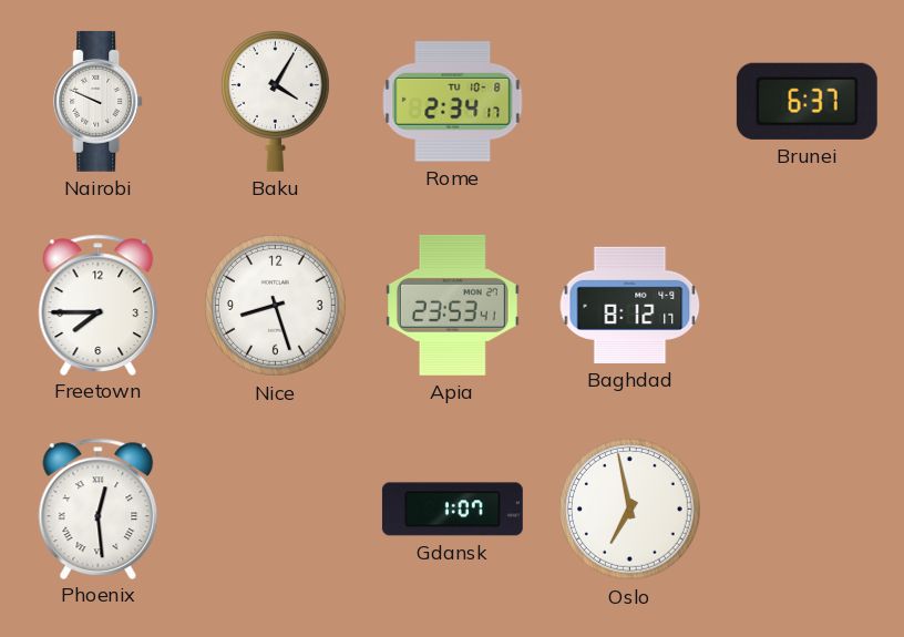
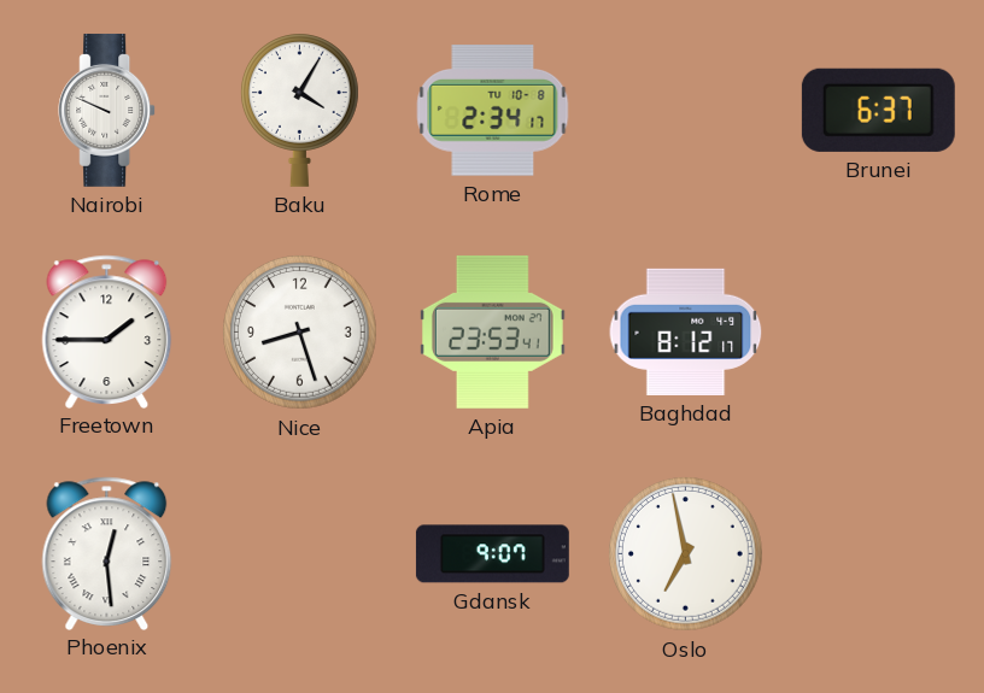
Freetown: 7:45 -> 1:45
Gdansk: 1:07 -> 9:07
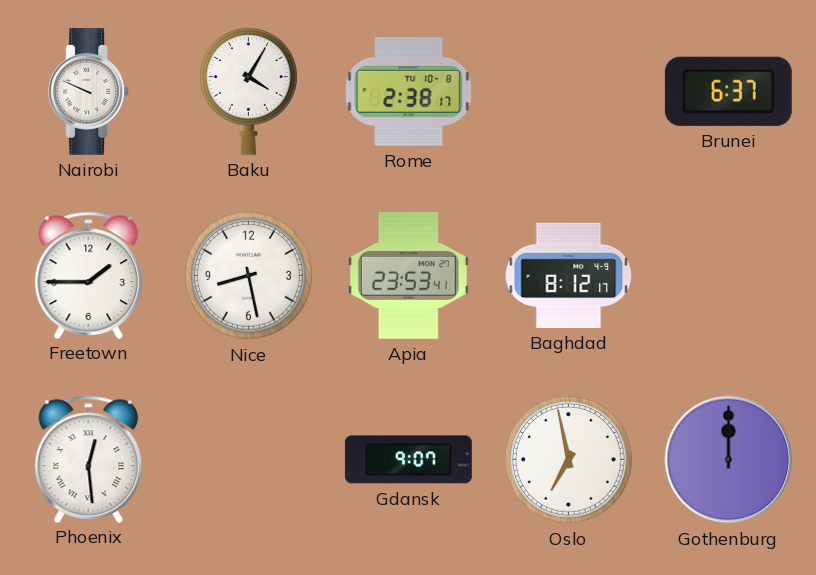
Rome: 2:34 -> 2:38
Nice: 8:27 -> 8:28
Gothenburg: none -> 12:00
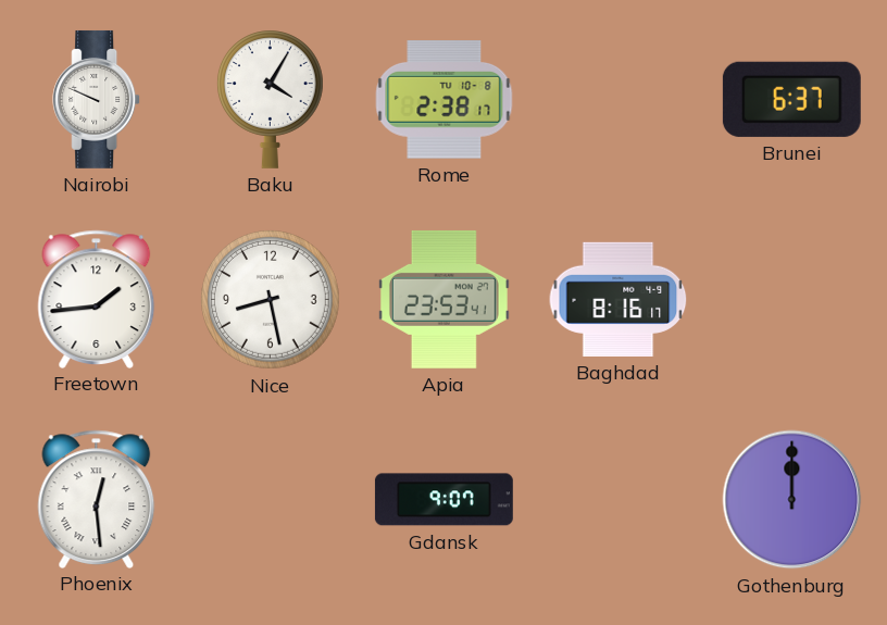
Freetown: 1:45 -> 1:44
Baghdad: 8:12 -> 8:16
Oslo: 6:58 -> none
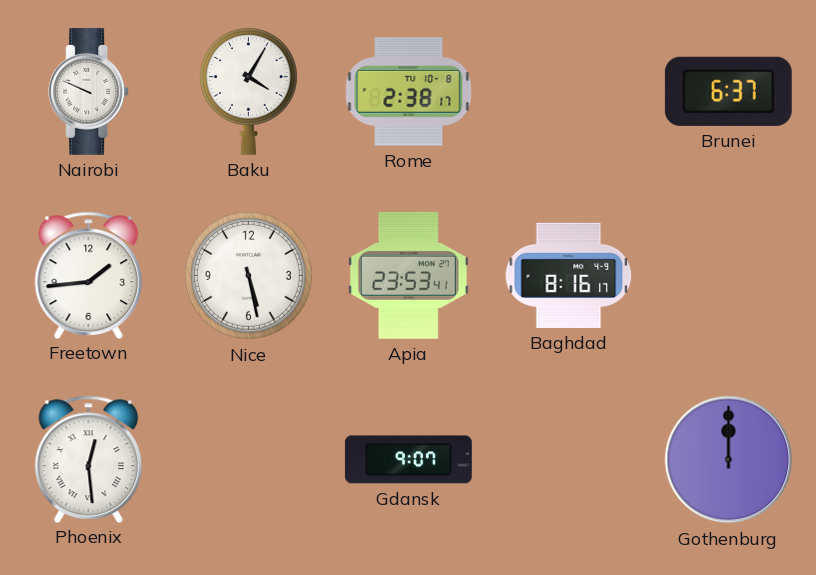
Nice: 8:28 -> 5:28
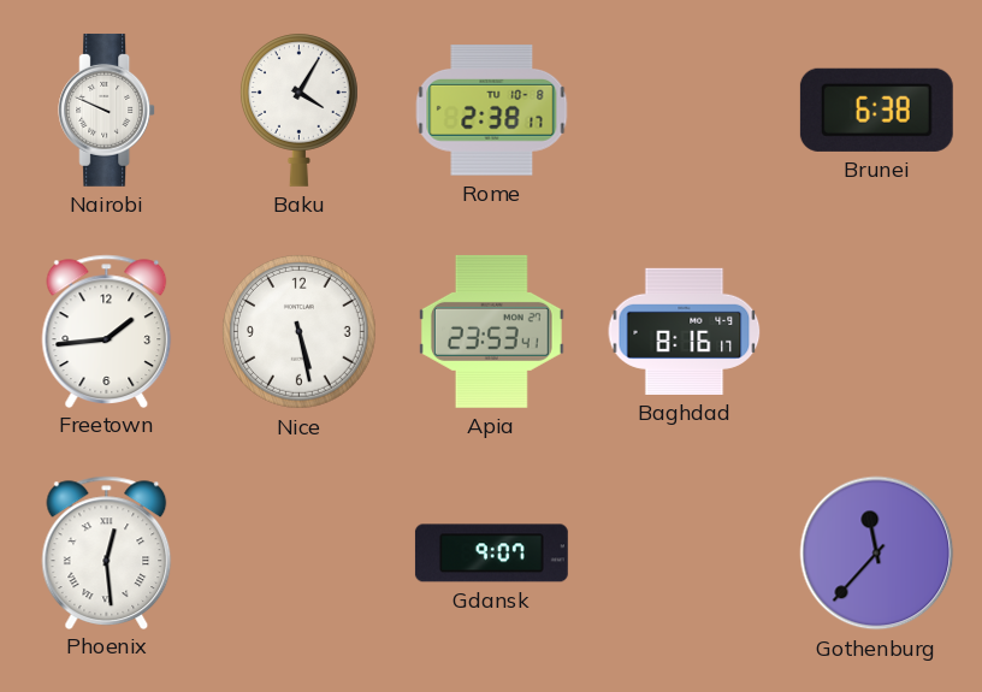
Brunei: 6:37 -> 6:38
Gothenburg: 12:00 -> 11:37
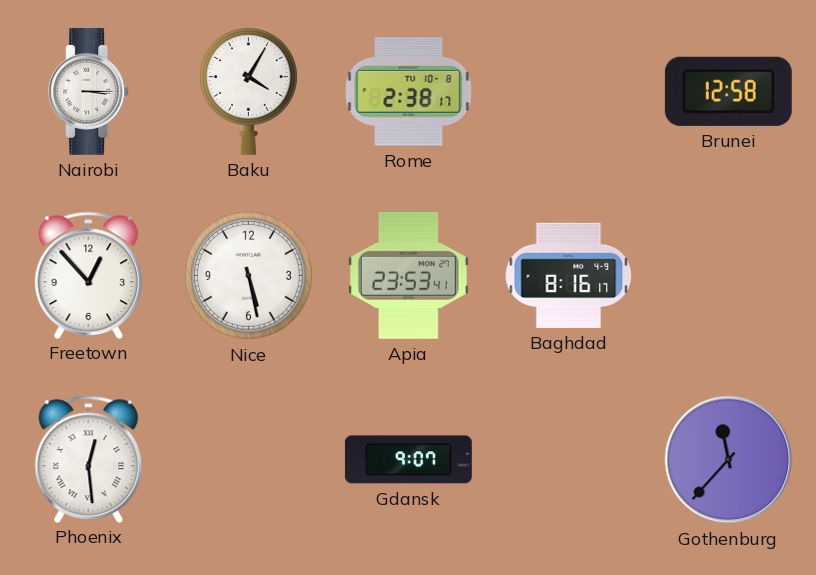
Nairobi: 9:49 -> 3:15
Brunei: 6:38 -> 12:58
Freetown: 1:44 -> 12:53
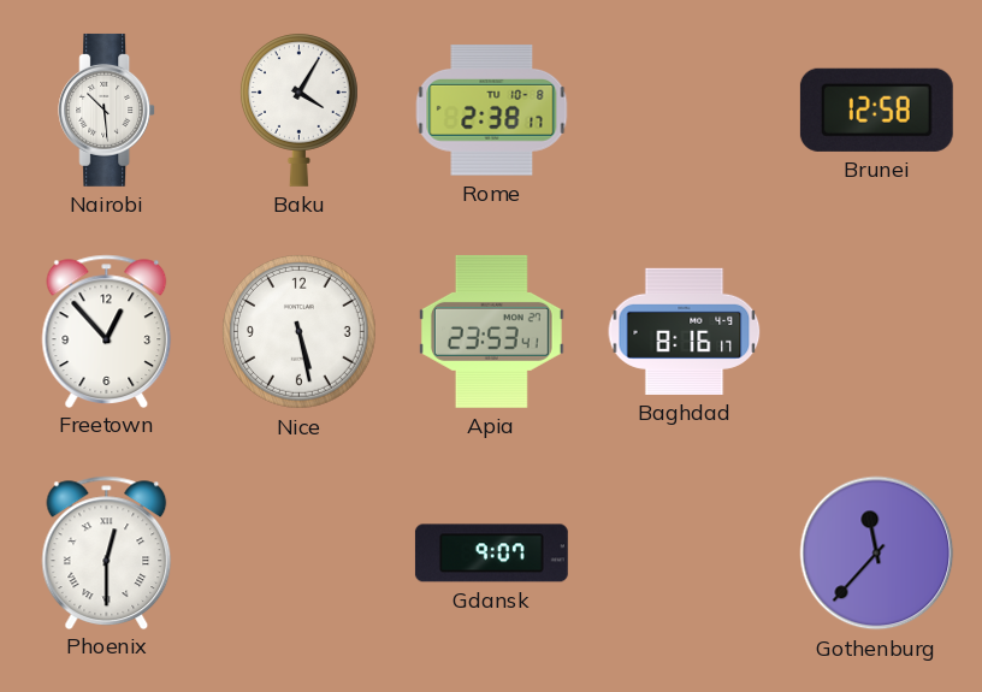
Nairobi: 3:15 -> 10:29
Phoenix: 12:29 -> 12:30
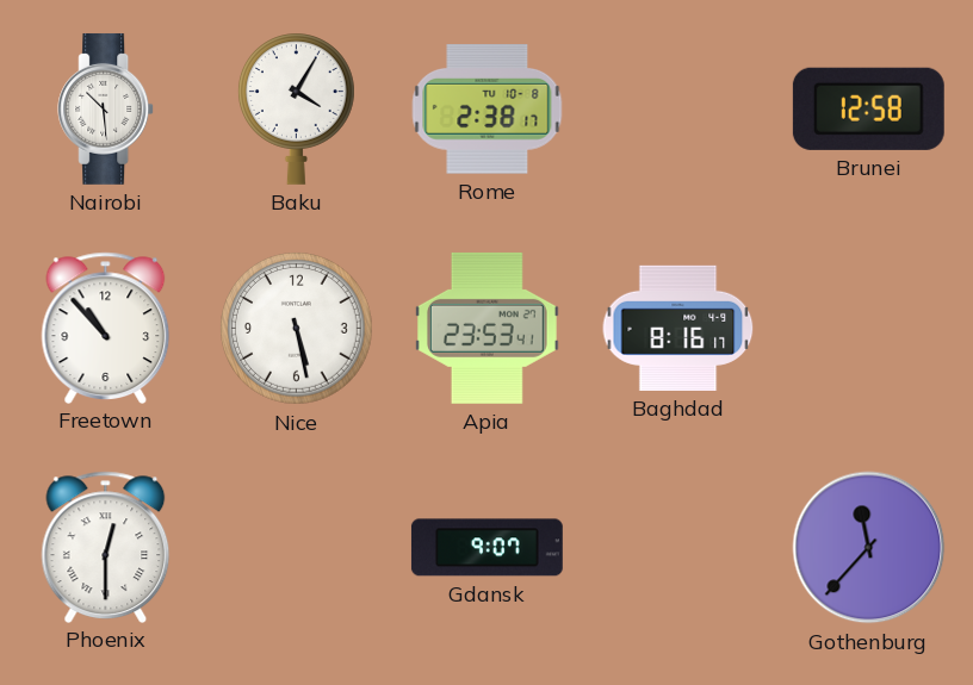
Freetown: 12:53 -> 10:53
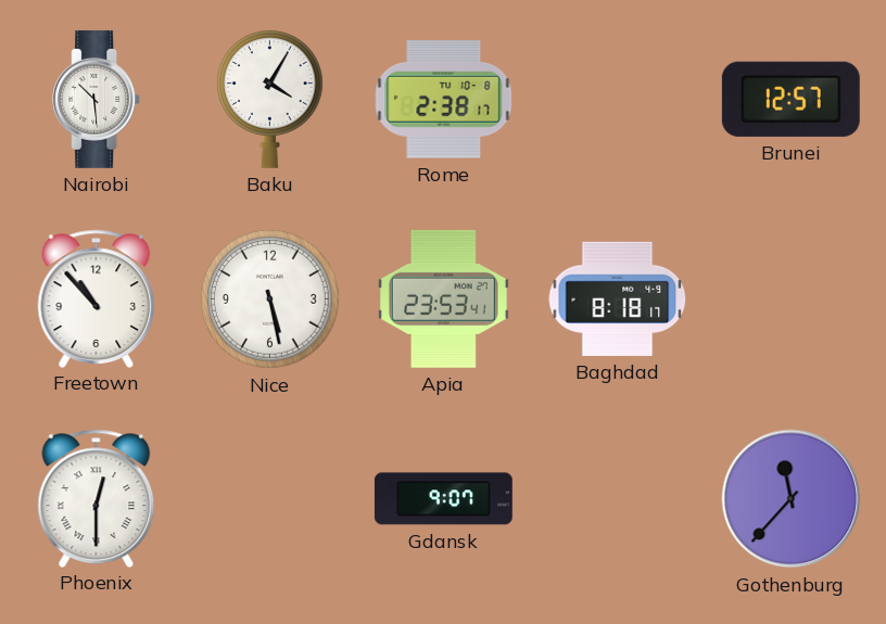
Brunei: 12:58 -> 12:57
Baghdad: 8:16 -> 8:18
